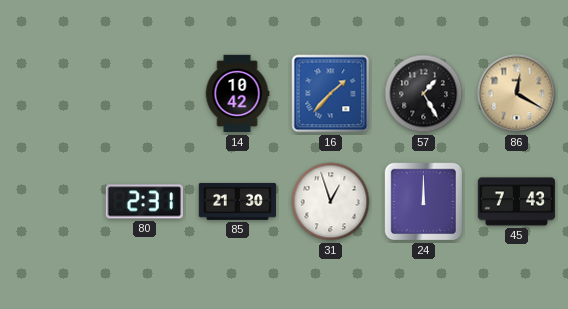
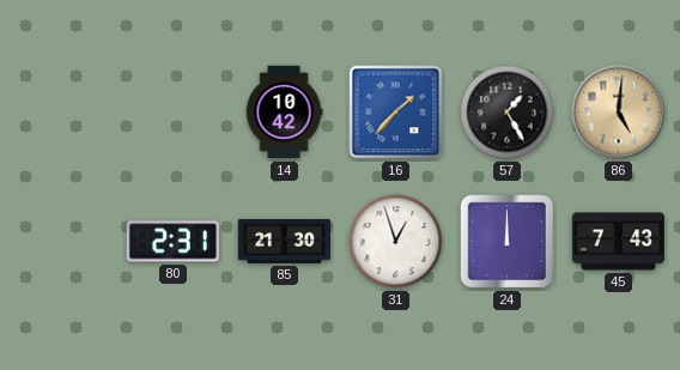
86: 12:20 -> 5:01
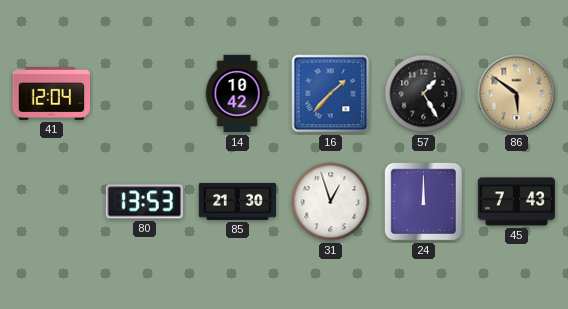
41: none -> 12:04
86: 5:01 -> 5:51
80: 2:31 -> 13:53
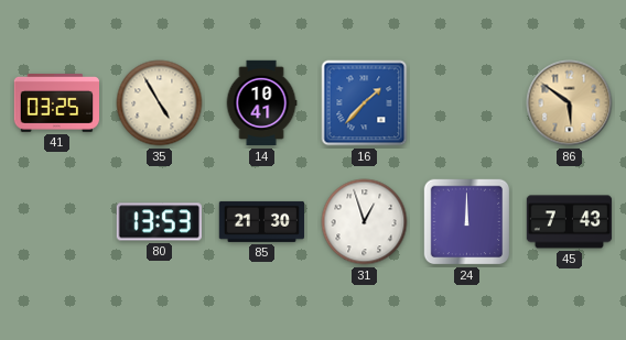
41: 12:04 -> 03:25
35: none -> 4:55
14: 10:42 -> 10:41
57: 1:25 -> none
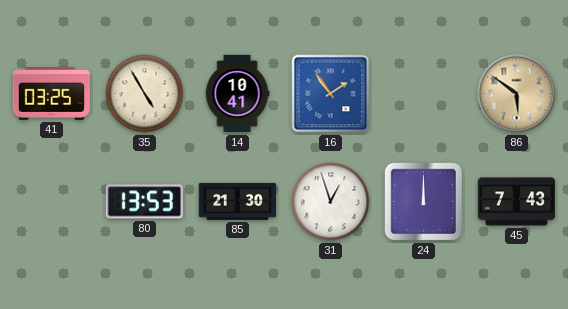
16: 1:37 -> 1:54
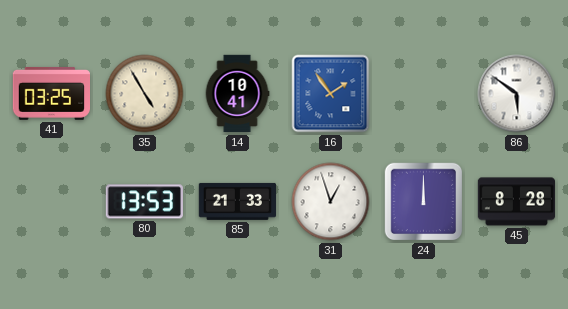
86 dial: champagne -> white
85: 21:30 -> 21:33
45: 7:43 -> 8:28
